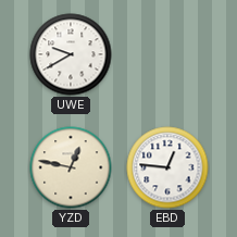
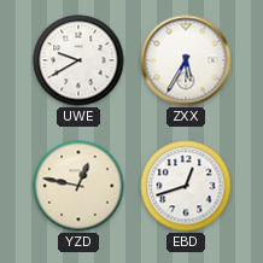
ZXX: none -> 5:35
EBD: 12:46 -> 12:42
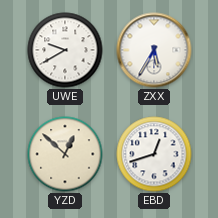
YZD: 12:47 -> 12:52
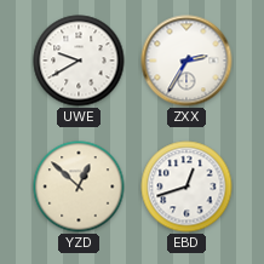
ZXX: 5:35 -> 2:35
